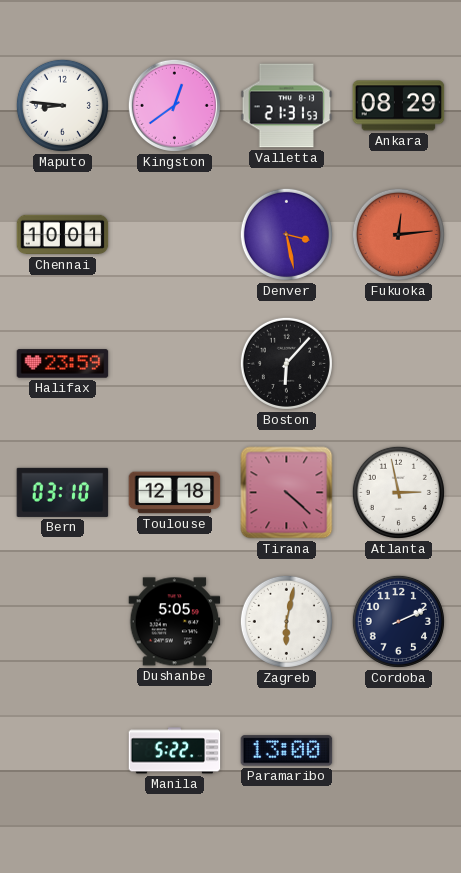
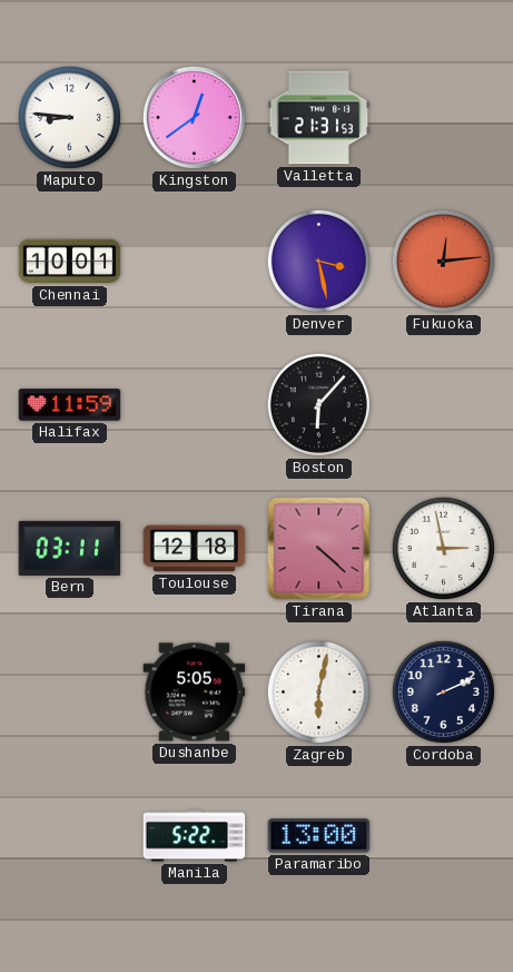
Ankara: 08:29 -> none
Halifax: 23:59 -> 11:59
Bern: 03:10 -> 03:11
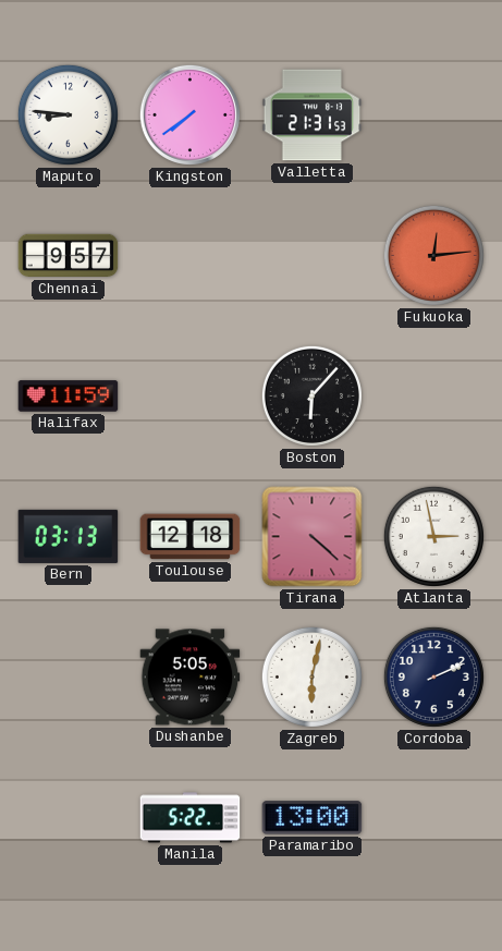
Kingston: 12:39 -> 7:39
Chennai: 10:01 -> 9:57
Denver: 3:28 -> none
Bern: 03:11 -> 03:13
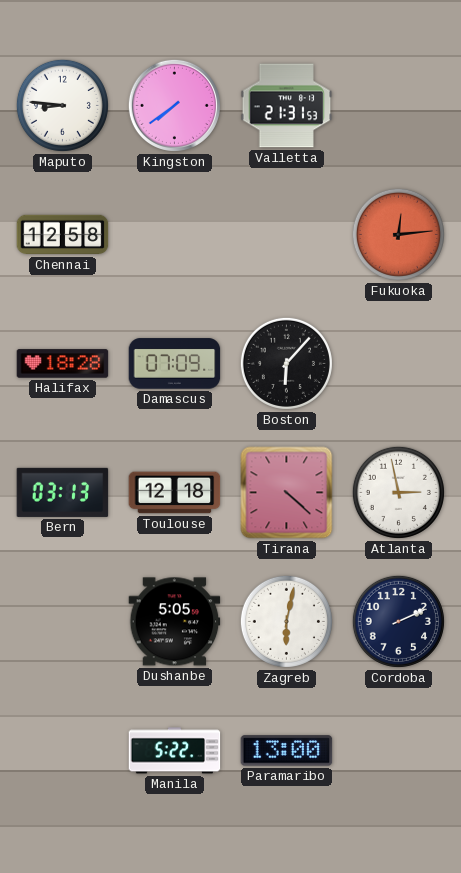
Chennai: 9:57 -> 12:58
Halifax: 11:59 -> 18:28
Damascus: none -> 07:09
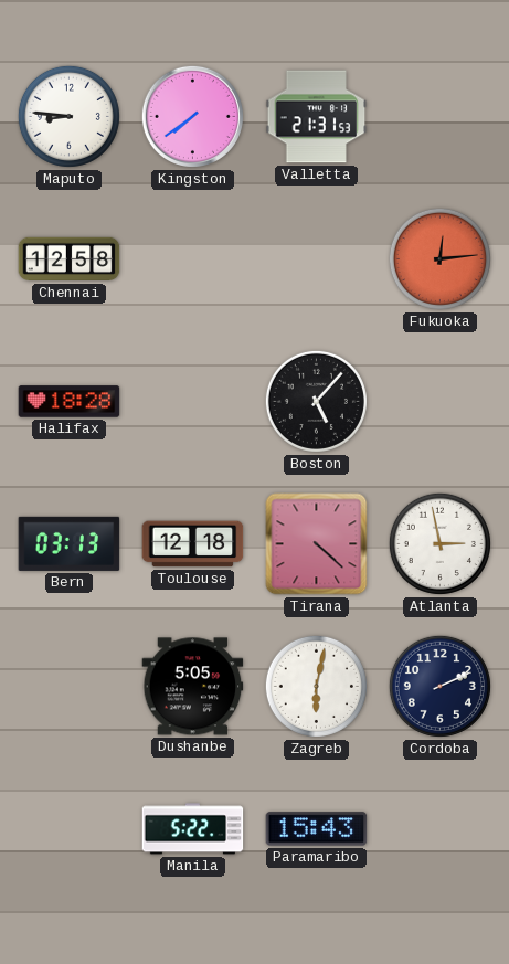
Damascus: 07:09 -> none
Boston: 6:07 -> 5:07
Paramaribo: 13:00 -> 15:43
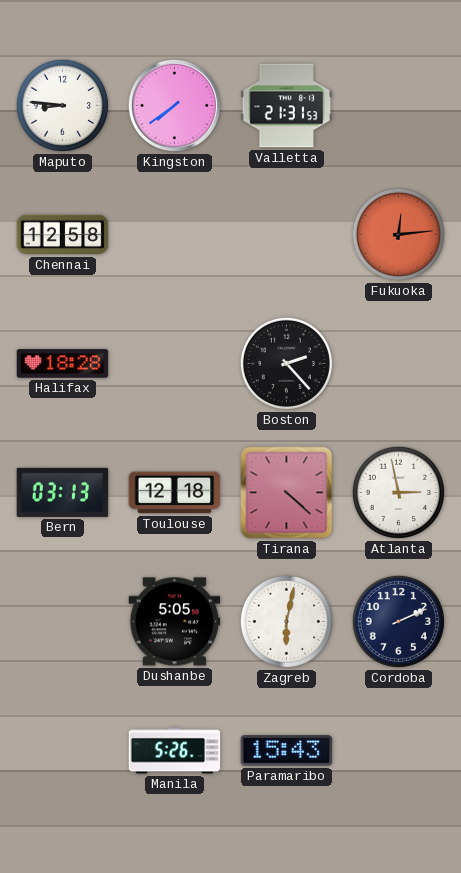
Boston: 5:07 -> 2:23
Manila: 5:22 -> 5:26
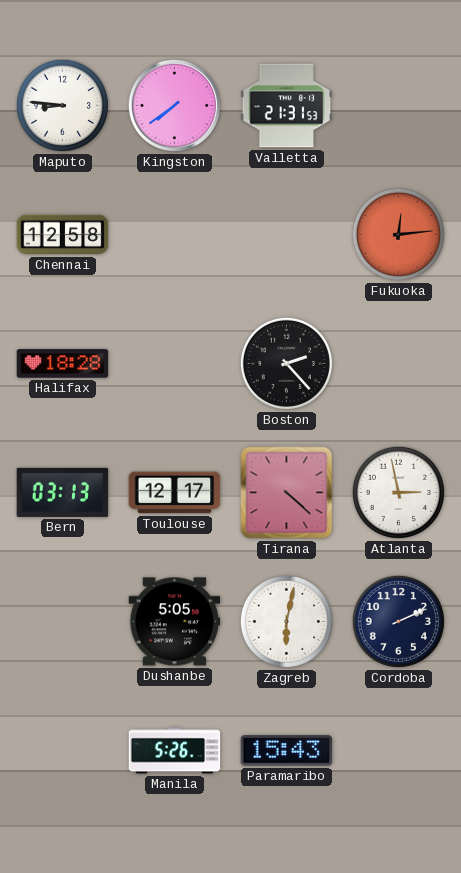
Toulouse: 12:18 -> 12:17
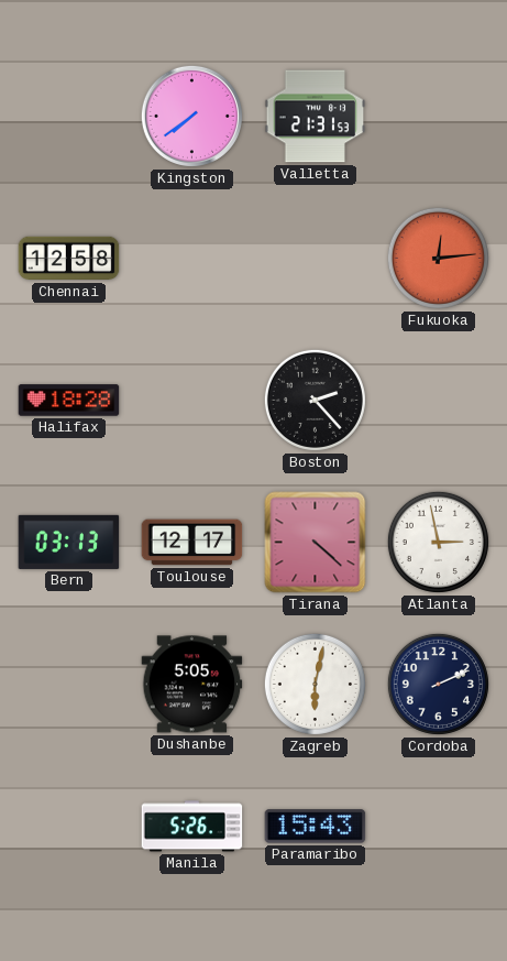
Maputo: 8:46 -> none
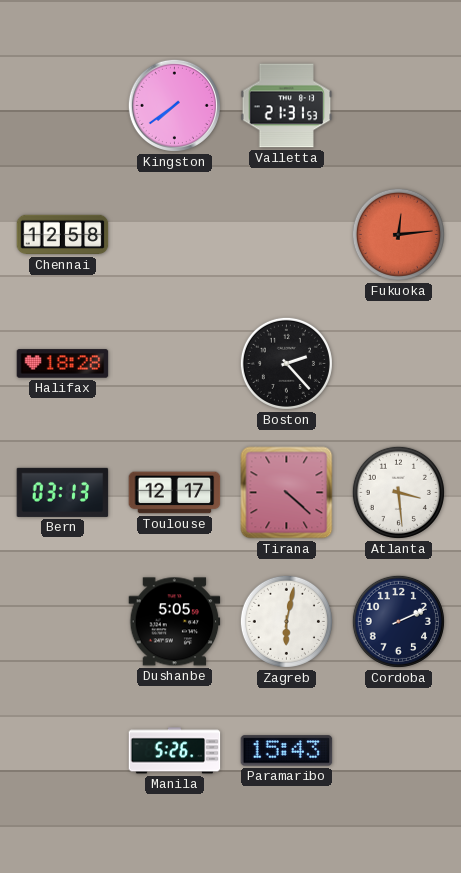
Atlanta: 2:58 -> 3:29
